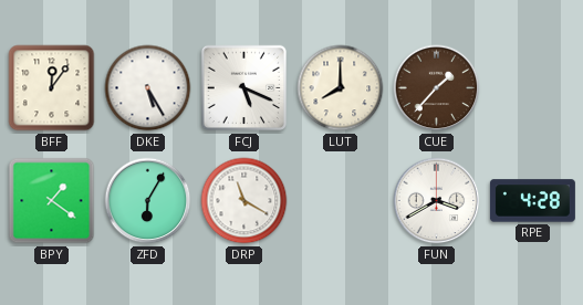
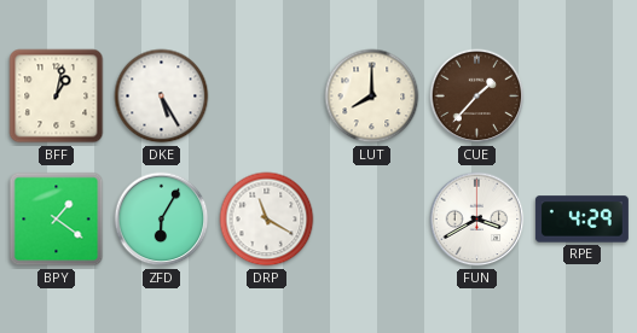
BFF: 12:06 -> 1:02
FCJ: 5:19 -> none
RPE: 4:28 -> 4:29
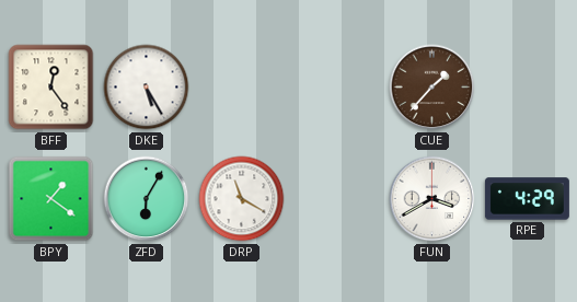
BFF: 1:02 -> 12:24
LUT: 8:00 -> none
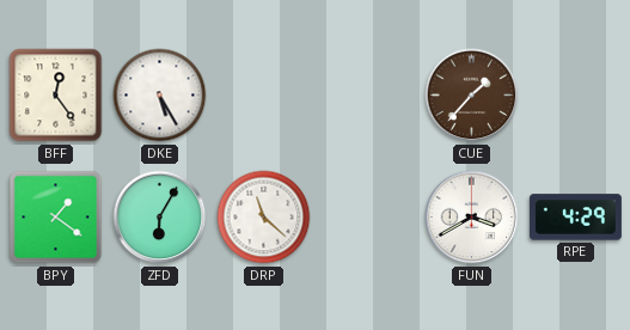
DRP: 11:20 -> 11:22
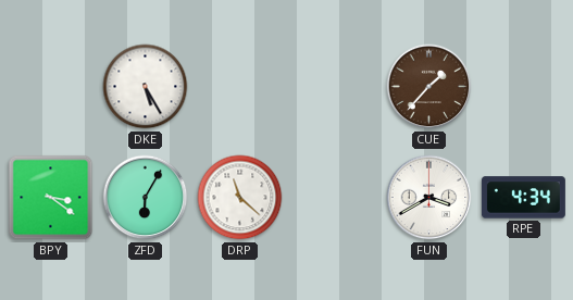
BFF: 12:24 -> none
BPY: 1:21 -> 3:21
RPE: 4:29 -> 4:34
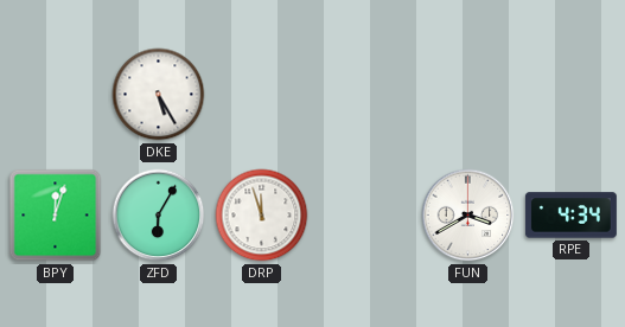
CUE: 1:37 -> none
BPY: 3:21 -> 12:03
DRP: 11:22 -> 11:57
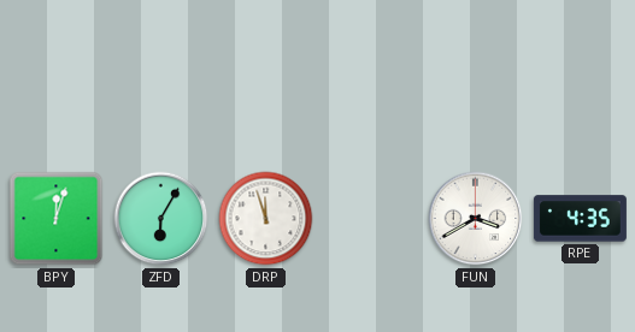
DKE: 5:25 -> none
RPE: 4:34 -> 4:35
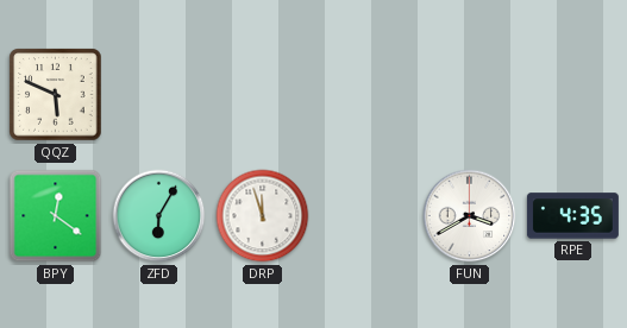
QQZ: none -> 5:49
BPY: 12:03 -> 12:21
